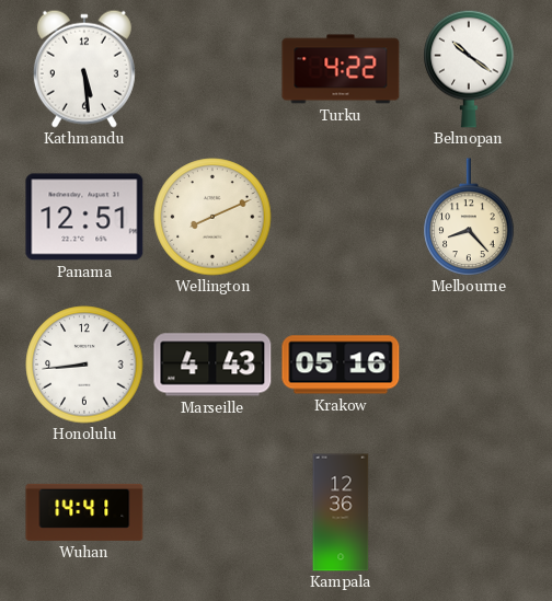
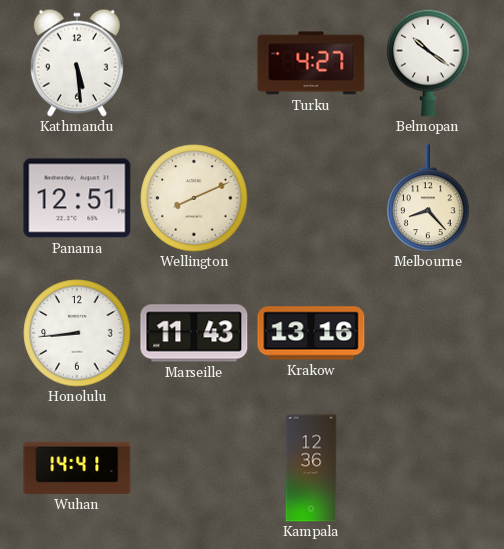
Turku: 4:22 -> 4:27
Marseille: 4:43 -> 11:43
Krakow: 05:16 -> 13:16
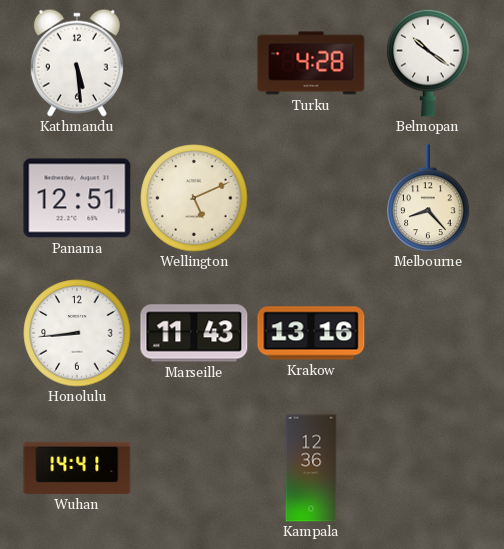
Turku: 4:27 -> 4:28
Wellington: 8:11 -> 5:11
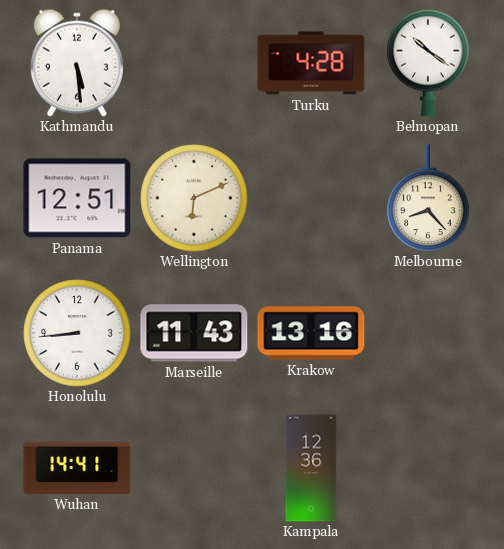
Wellington: 5:11 -> 6:11
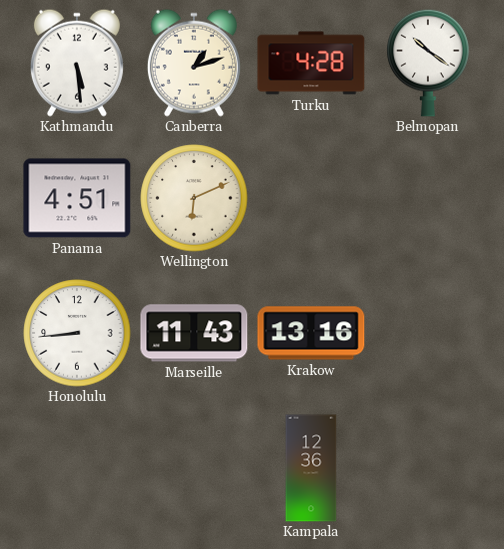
Canberra: none -> 1:12
Panama: 12:51 -> 4:51
Melbourne: 8:23 -> none
Wuhan: 14:41 -> none
